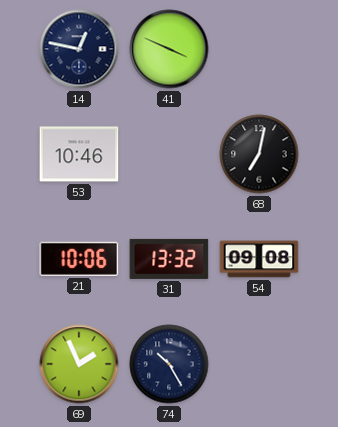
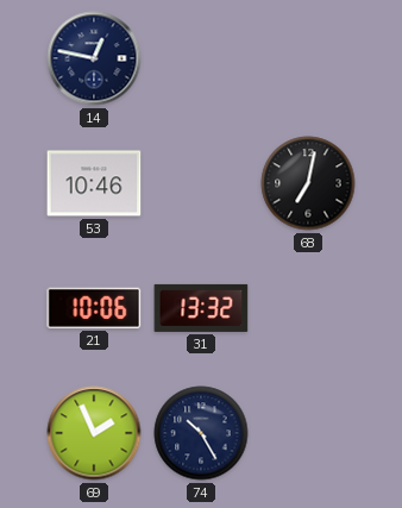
41: 3:49 -> none
54: 09:08 -> none
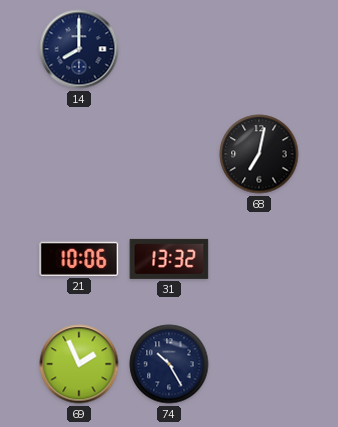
14: 12:47 -> 8:00
53: 10:46 -> none
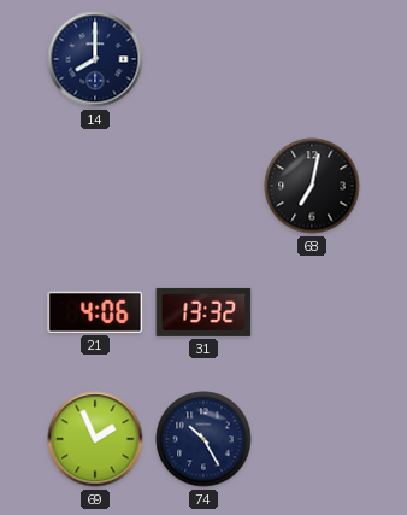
21: 10:06 -> 4:06
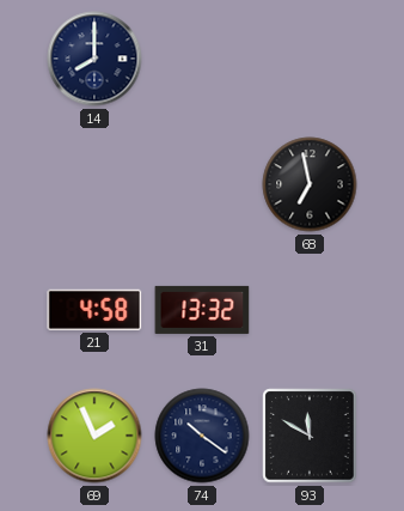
68: 7:02 -> 6:58
21: 4:06 -> 4:58
74: 10:25 -> 10:21
93: none -> 11:50
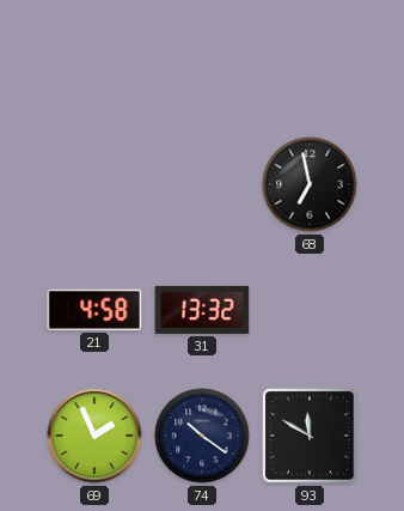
14: 8:00 -> none
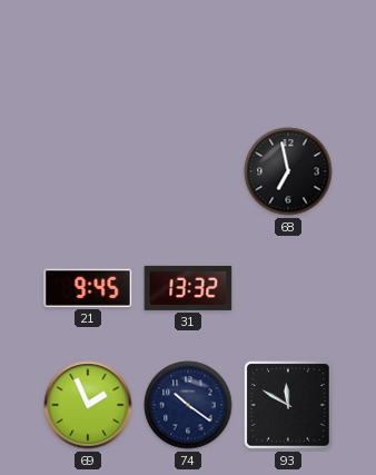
21: 4:58 -> 9:45
